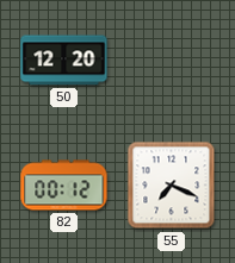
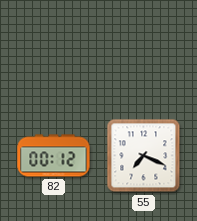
50: 12:20 -> none
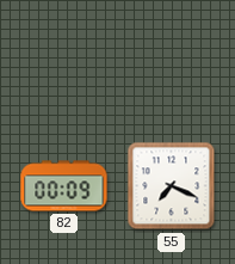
82: 00:12 -> 00:09
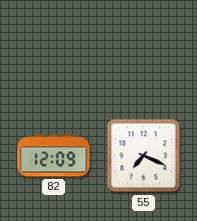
82: 00:09 -> 12:09
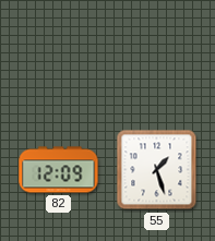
55: 7:19 -> 1:27
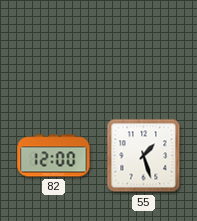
82: 12:09 -> 12:00
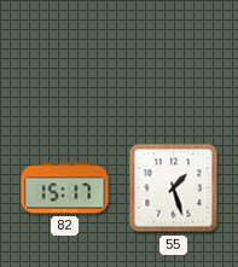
82: 12:00 -> 15:17
